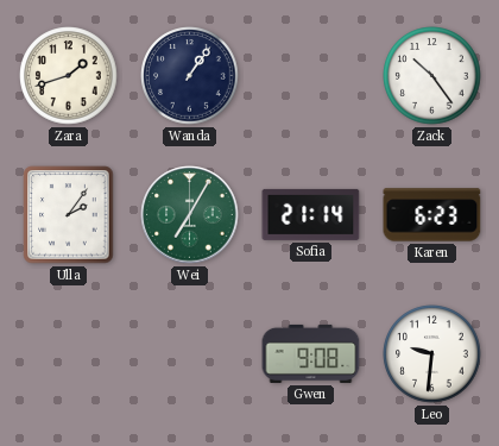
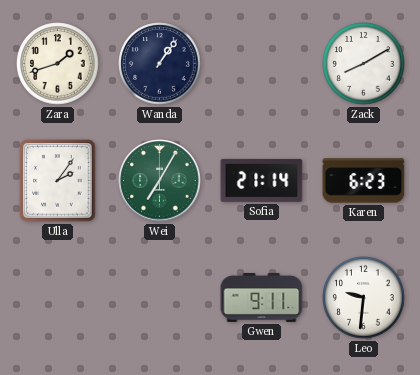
Zack: 10:24 -> 8:10
Gwen: 9:08 -> 9:11
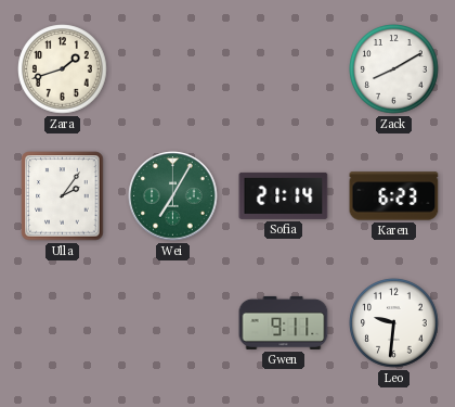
Wanda: 1:06 -> none
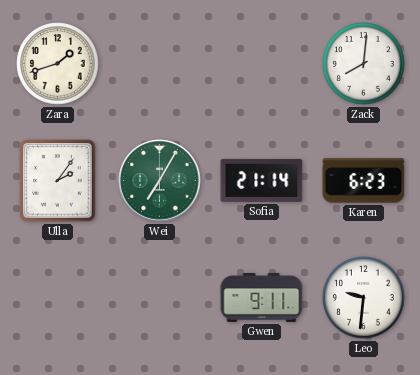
Zack: 8:10 -> 8:01
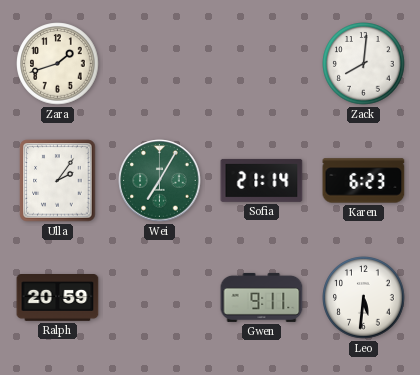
Ralph: none -> 20:59
Leo: 9:31 -> 5:31
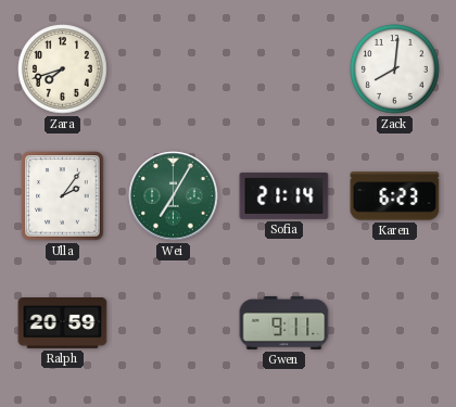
Zara: 1:42 -> 7:42
Leo: 5:31 -> none
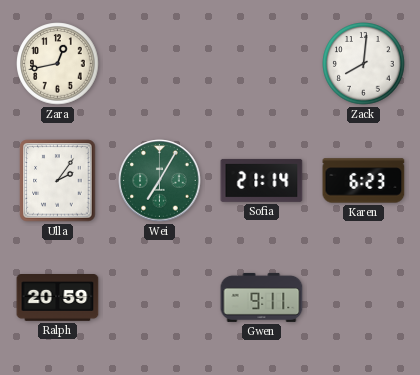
Zara: 7:42 -> 12:43
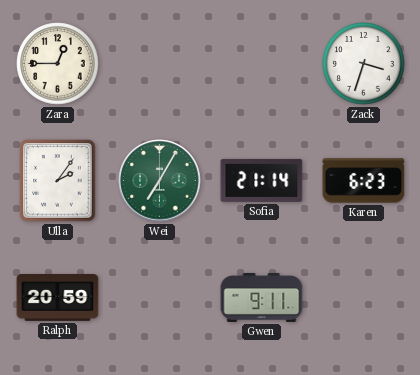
Zara: 12:43 -> 12:45
Zack: 8:01 -> 3:33
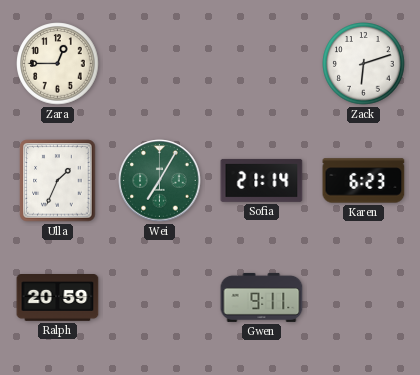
Zack: 3:33 -> 6:12
Ulla: 2:06 -> 1:34
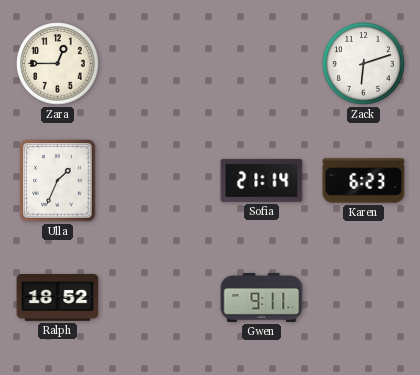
Wei: 7:05 -> none
Ralph: 20:59 -> 18:52
